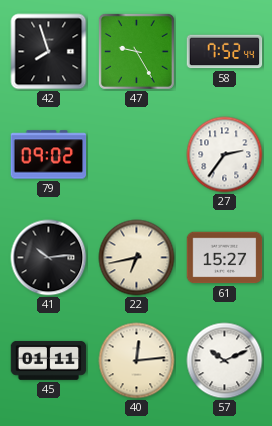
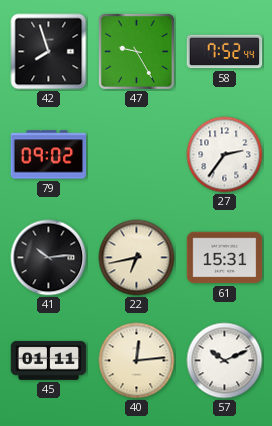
61: 15:27 -> 15:31
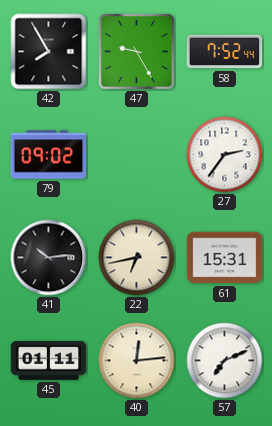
42: 7:57 -> 7:55
57: 10:11 -> 7:11
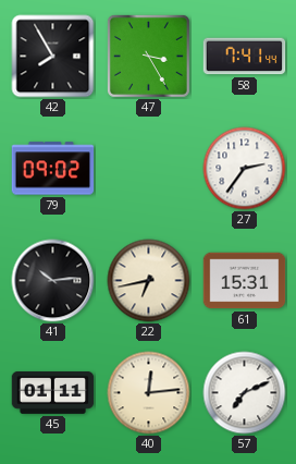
47: 9:25 -> 3:25
58: 7:52 -> 7:41
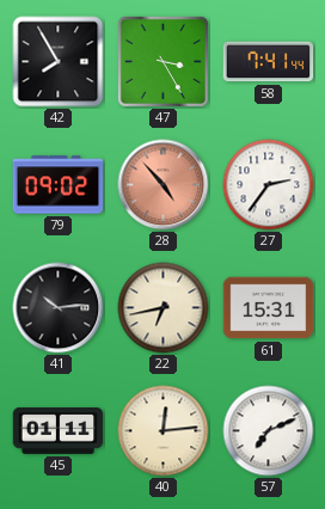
28: none -> 4:53
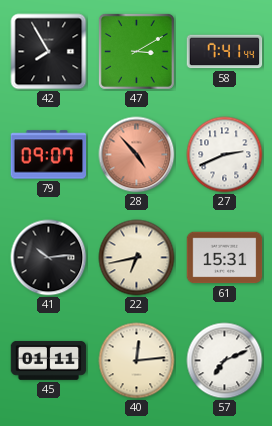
47: 3:25 -> 3:10
79: 09:02 -> 09:07
27: 2:36 -> 2:41
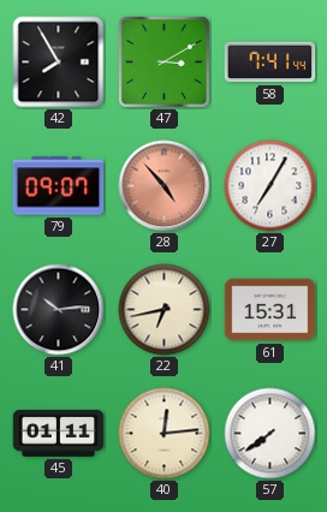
27: 2:41 -> 7:05
57: 7:11 -> 7:39
